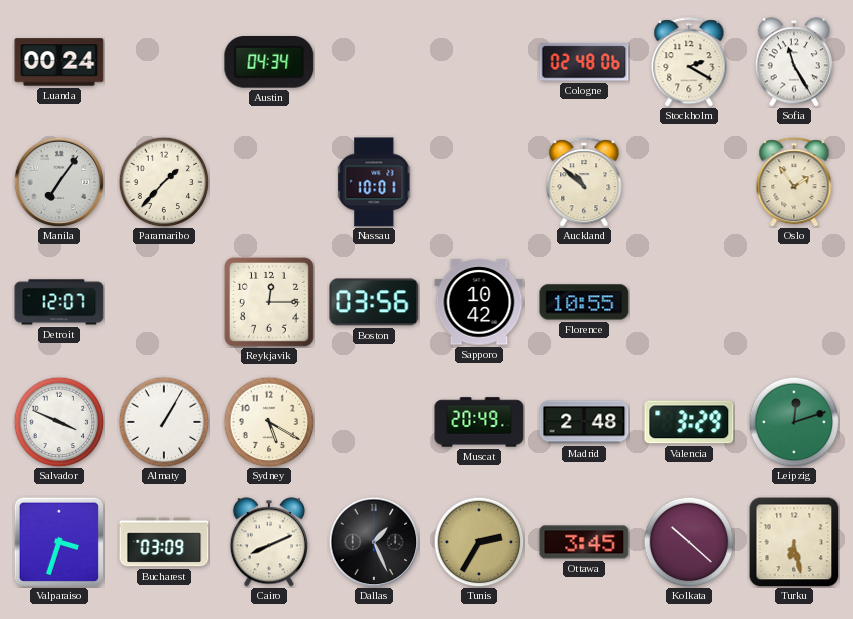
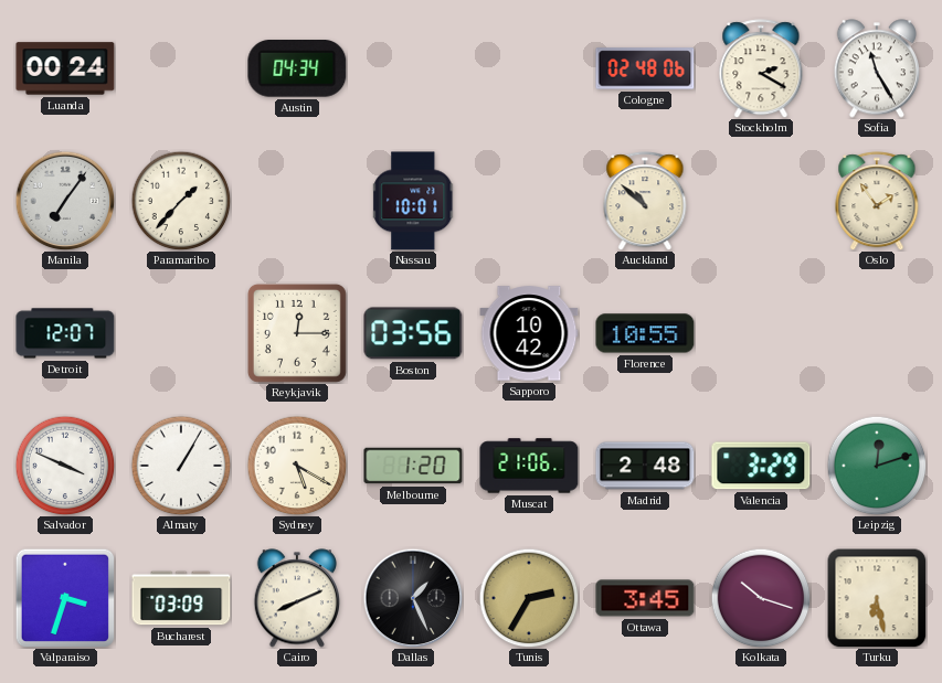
Melbourne: none -> 1:20
Muscat: 20:49 -> 21:06
Kolkata: 10:22 -> 10:18
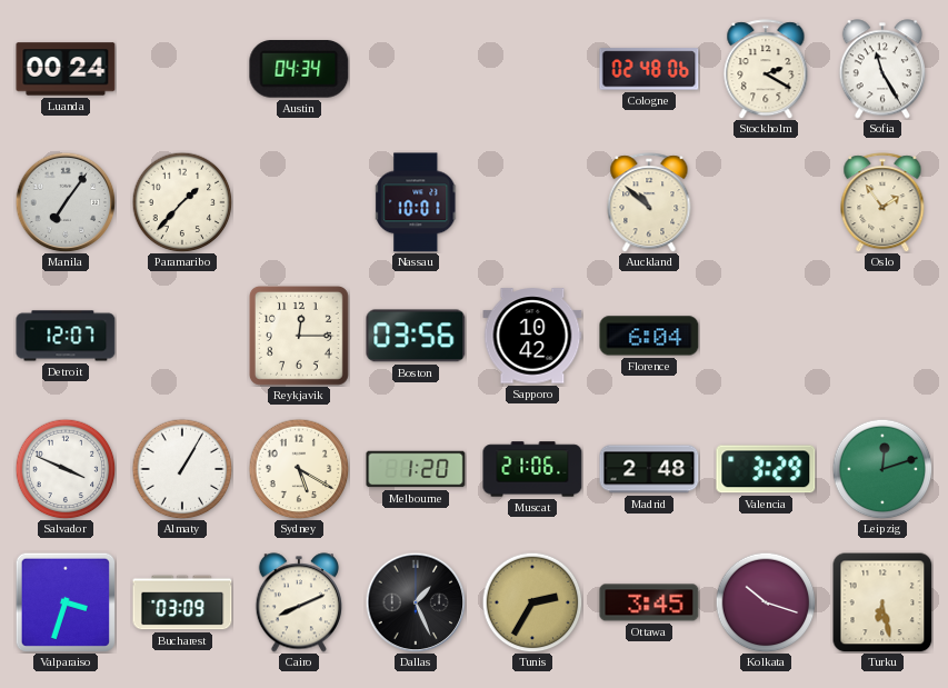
Florence: 10:55 -> 6:04
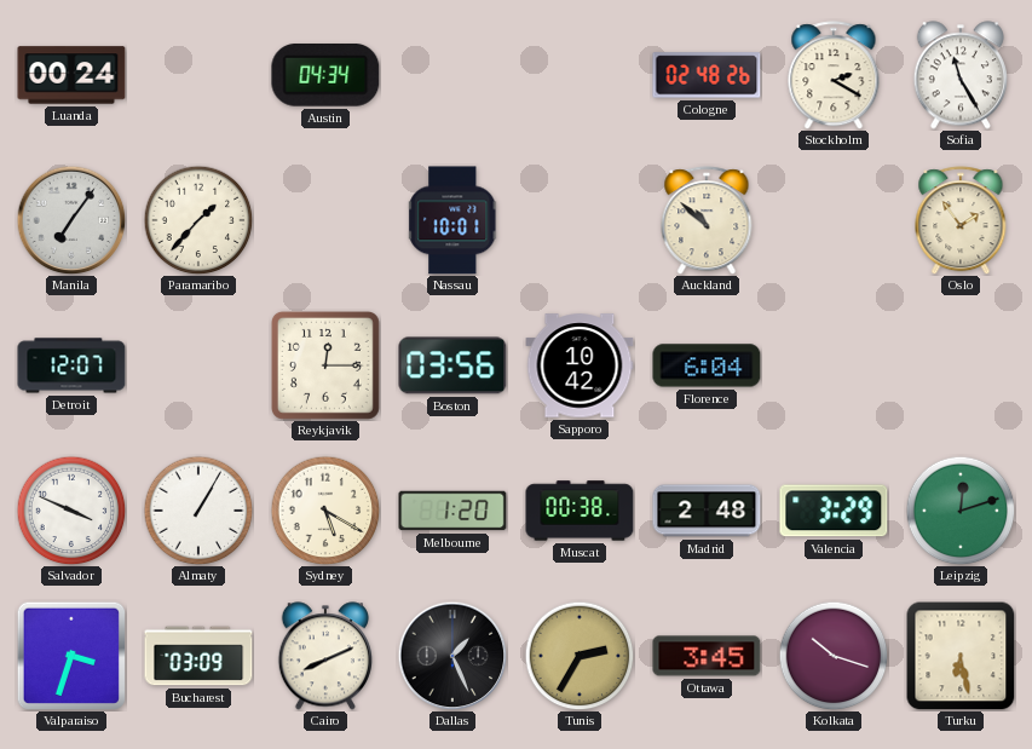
Cologne: 02:48:06 -> 02:48:26
Muscat: 21:06 -> 00:38
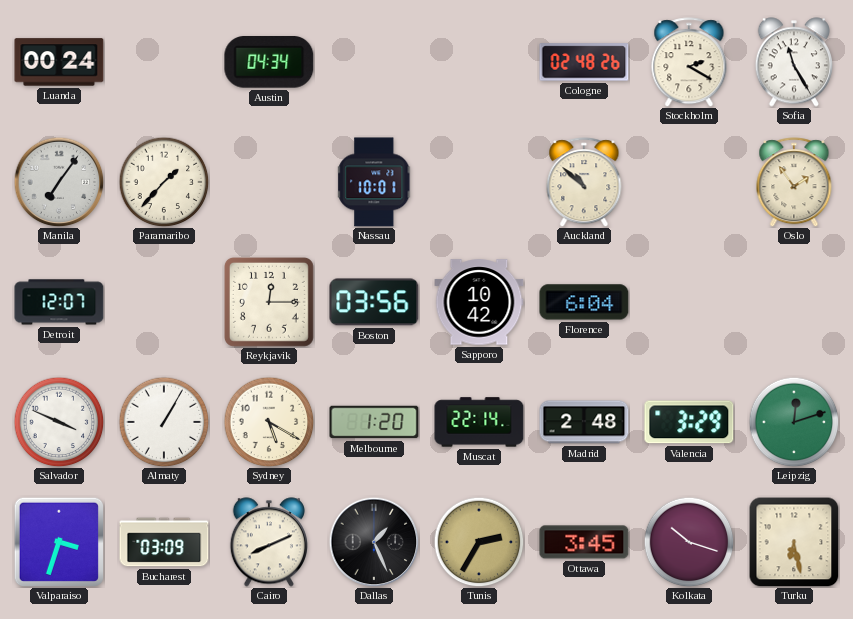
Muscat: 00:38 -> 22:14
